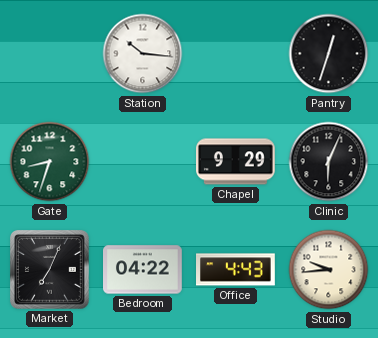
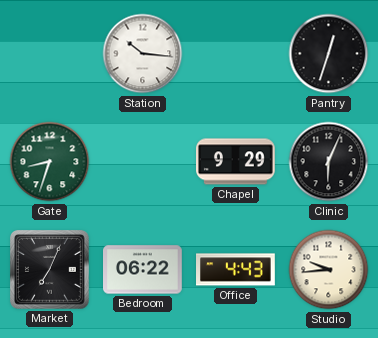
Bedroom: 04:22 -> 06:22
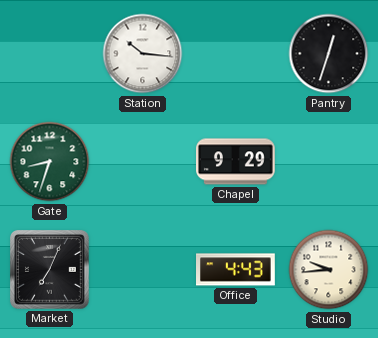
Clinic: 6:04 -> none
Bedroom: 06:22 -> none
